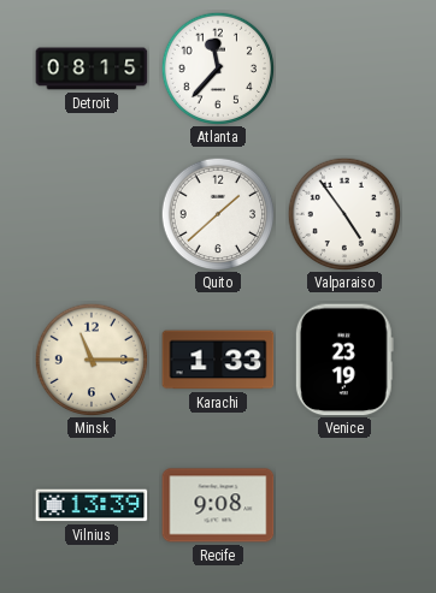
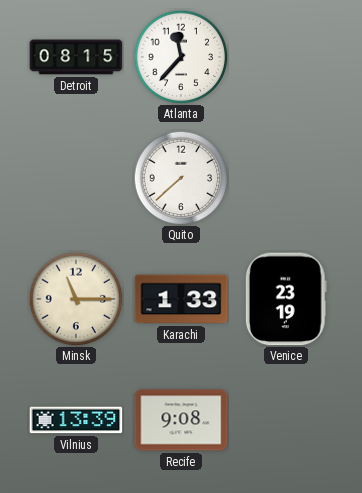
Quito: 1:38 -> 7:38
Valparaiso: 4:54 -> none
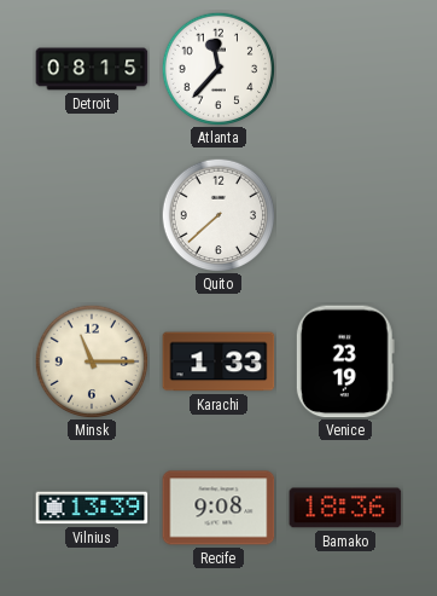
Bamako: none -> 18:36
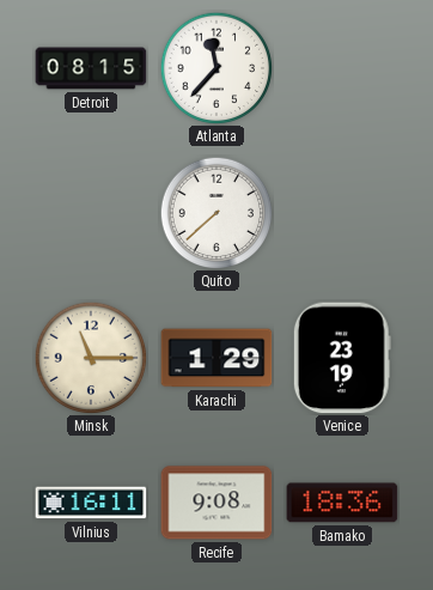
Karachi: 1:33 -> 1:29
Vilnius: 13:39 -> 16:11
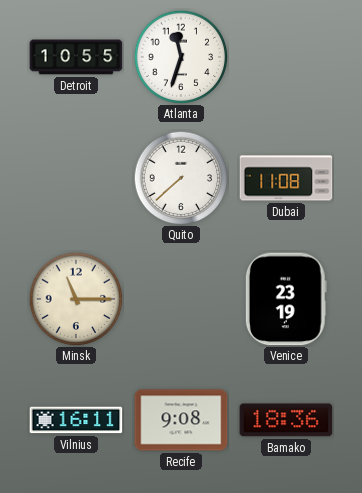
Detroit: 08:15 -> 10:55
Atlanta: 11:37 -> 11:33
Dubai: none -> 11:08
Karachi: 1:29 -> none
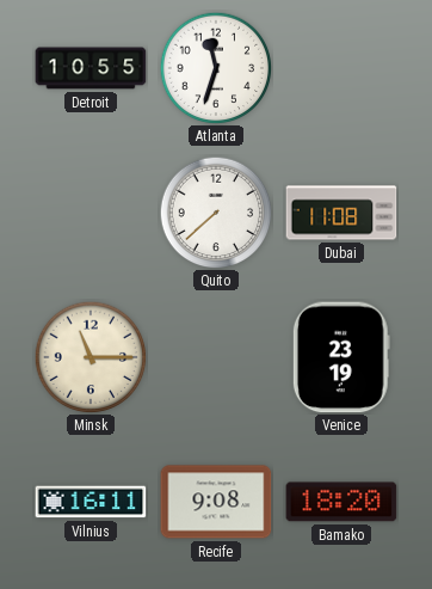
Bamako: 18:36 -> 18:20
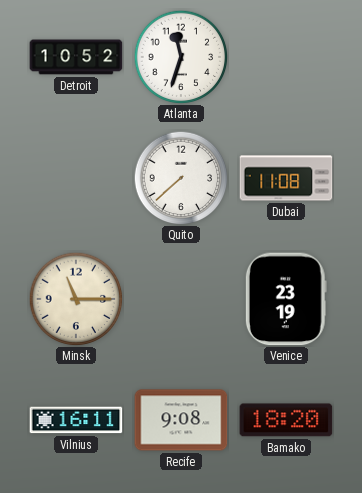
Detroit: 10:55 -> 10:52
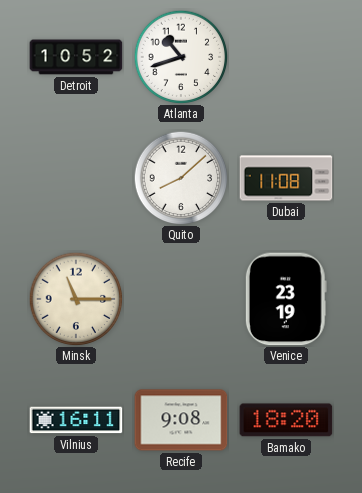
Atlanta: 11:33 -> 10:42
Quito: 7:38 -> 8:08
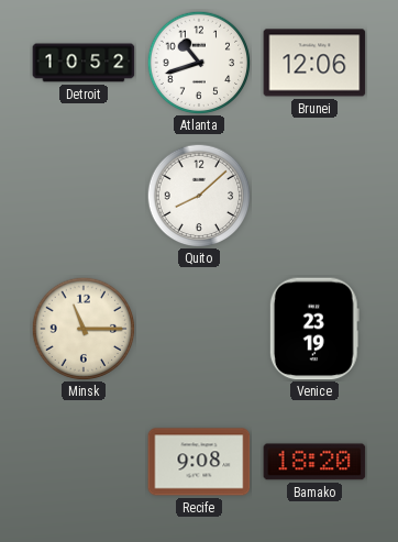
Brunei: none -> 12:06
Dubai: 11:08 -> none
Vilnius: 16:11 -> none
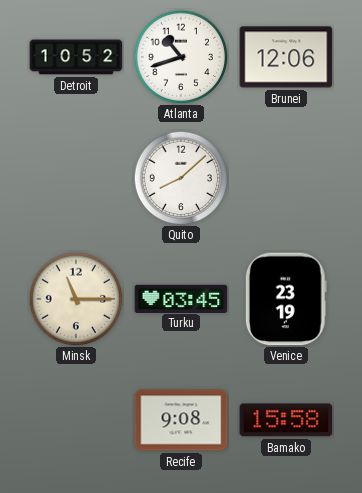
Turku: none -> 03:45
Bamako: 18:20 -> 15:58
